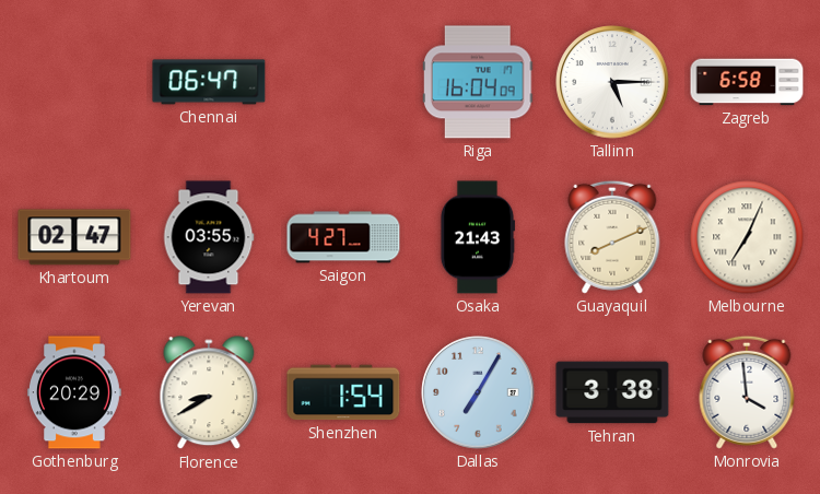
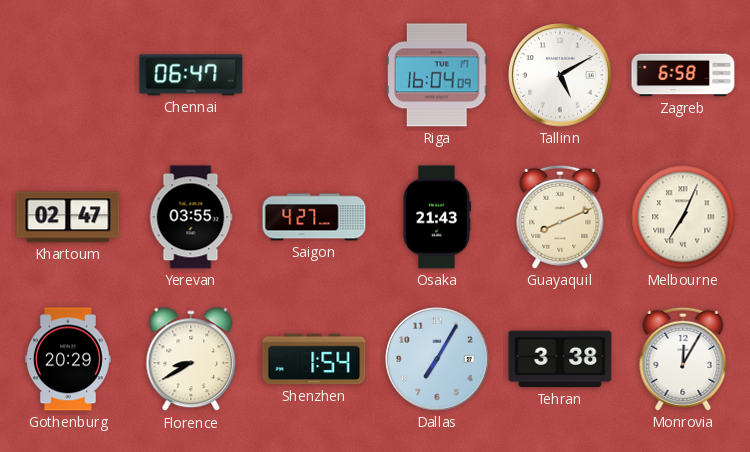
Tallinn: 5:15 -> 5:10
Monrovia: 3:59 -> 12:05
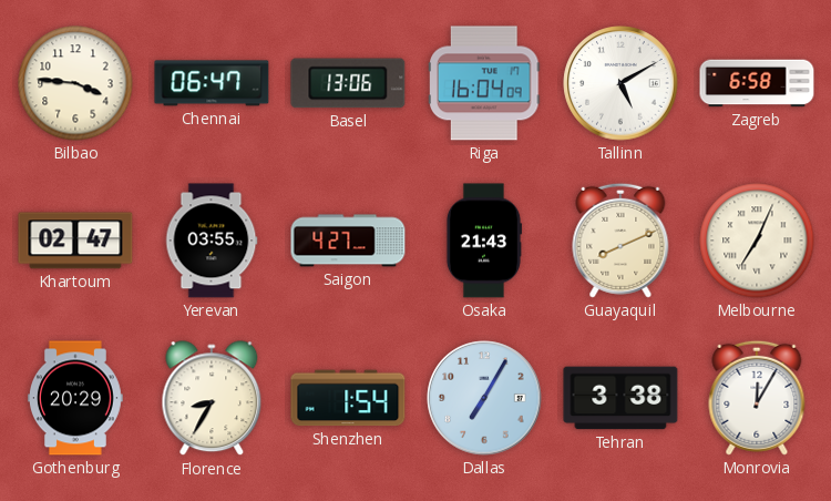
Bilbao: none -> 3:46
Basel: none -> 13:06
Florence: 8:40 -> 8:35
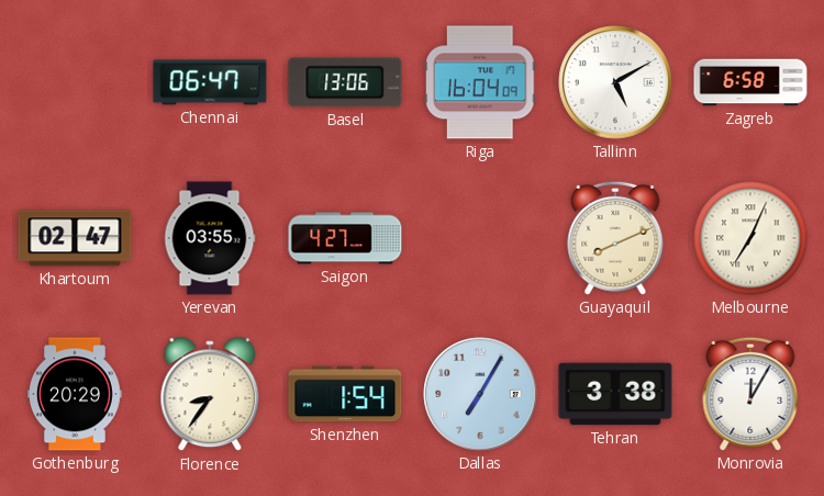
Bilbao: 3:46 -> none
Osaka: 21:43 -> none
Florence: 8:35 -> 8:36
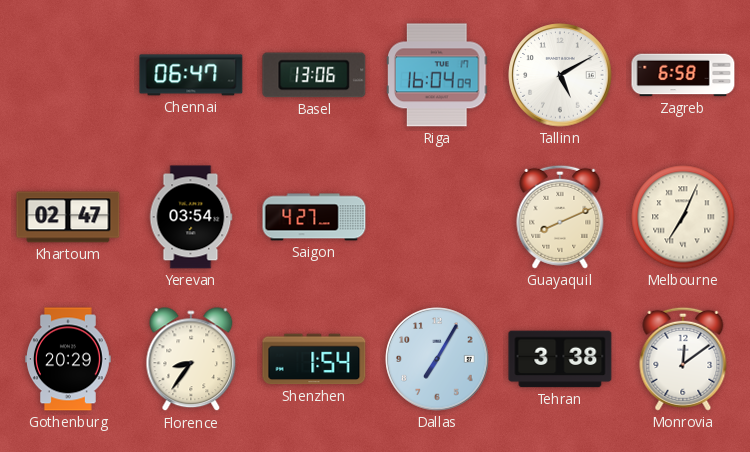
Yerevan: 03:55 -> 03:54
Monrovia: 12:05 -> 12:09
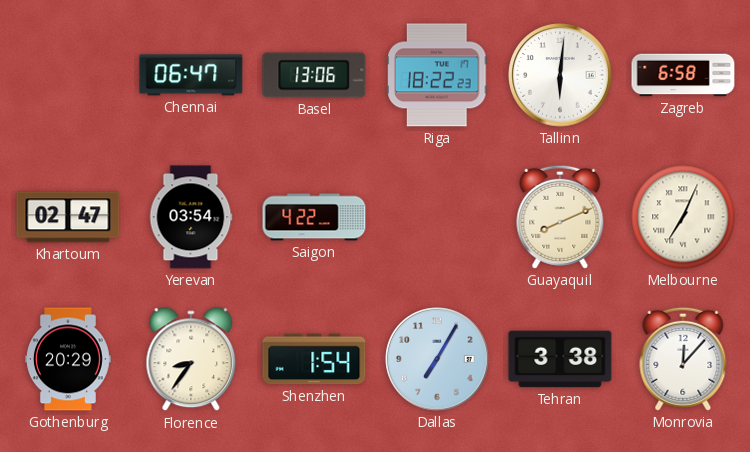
Riga: 16:04 -> 18:22
Tallinn: 5:10 -> 6:01
Saigon: 4:27 -> 4:22
Monrovia: 12:09 -> 12:07
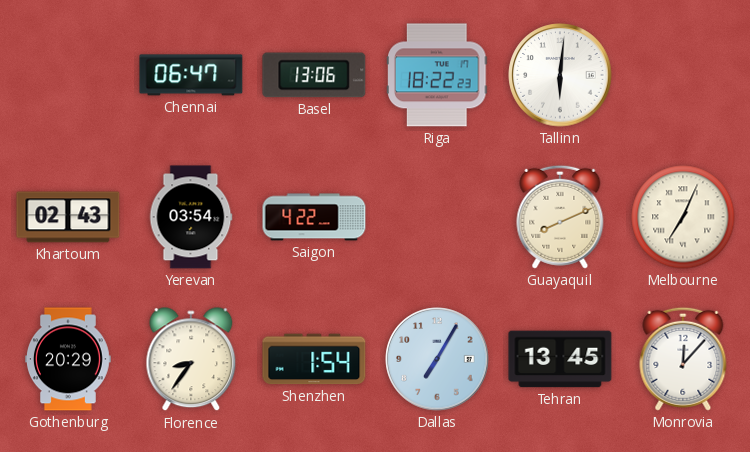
Zagreb: 6:58 -> none
Khartoum: 02:47 -> 02:43
Tehran: 3:38 -> 13:45
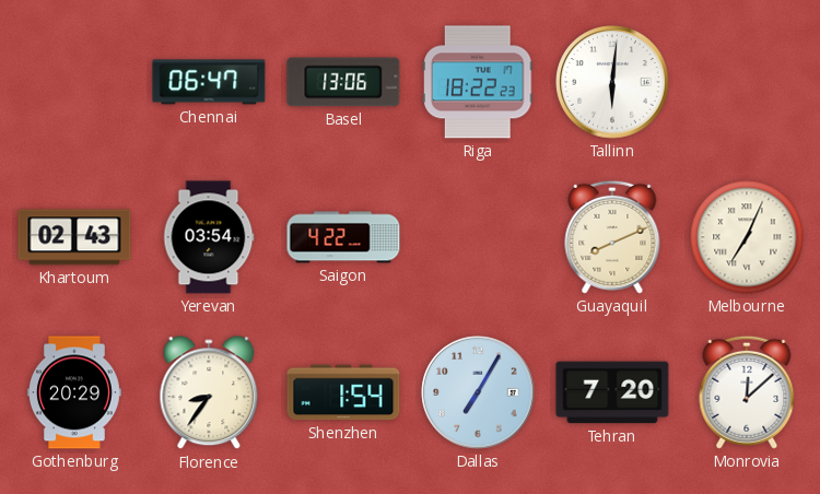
Tehran: 13:45 -> 7:20
Monrovia: 12:07 -> 12:08
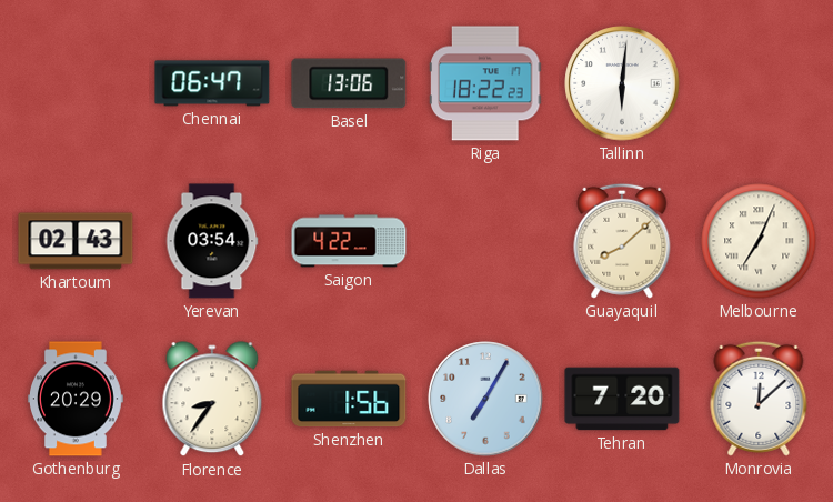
Guayaquil: 8:11 -> 8:08
Shenzhen: 1:54 -> 1:56
